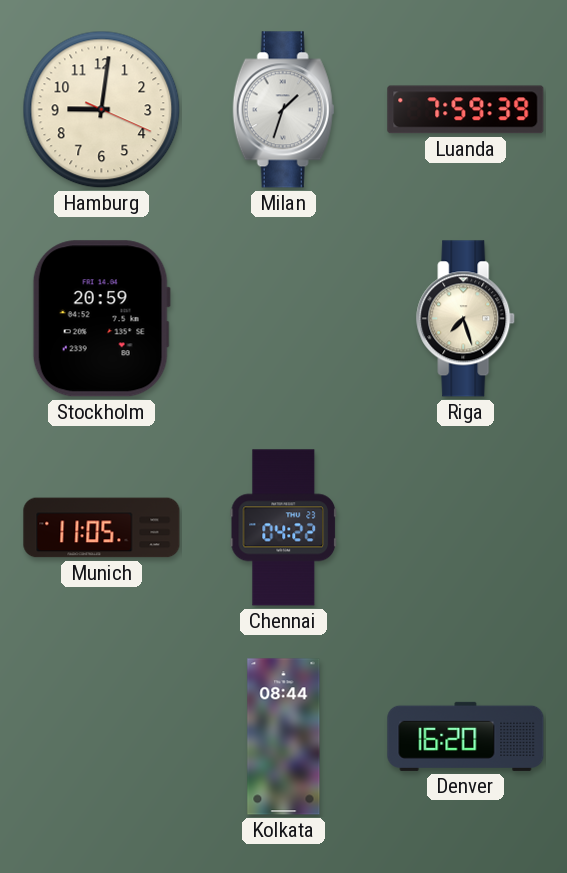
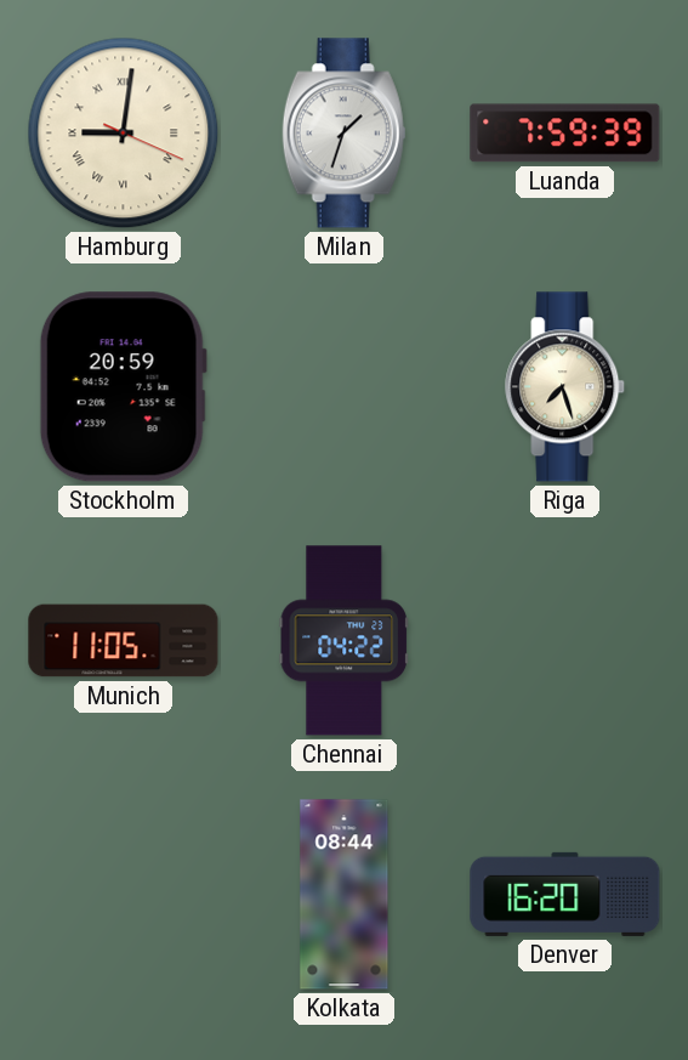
Hamburg numerals: Arabic -> Roman
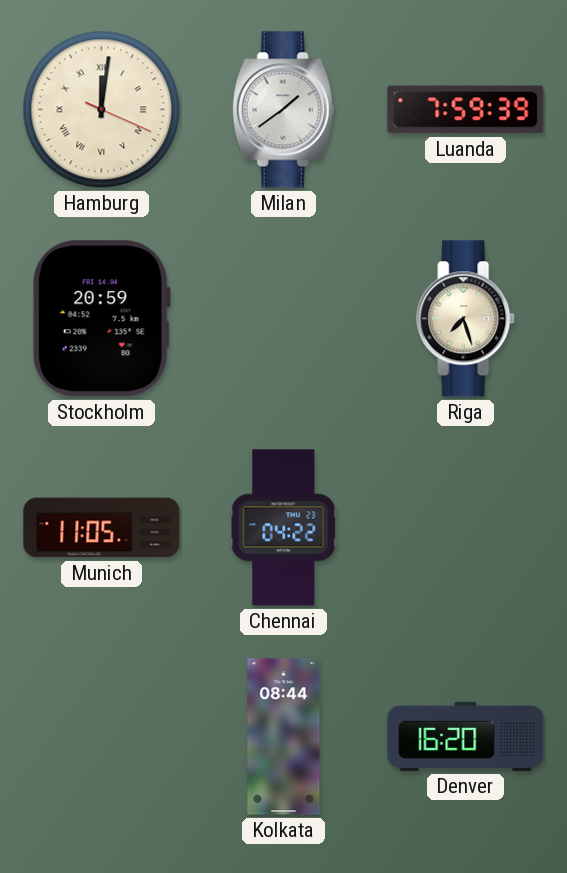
Hamburg: 9:01 -> 12:01
Milan: 1:33 -> 1:39
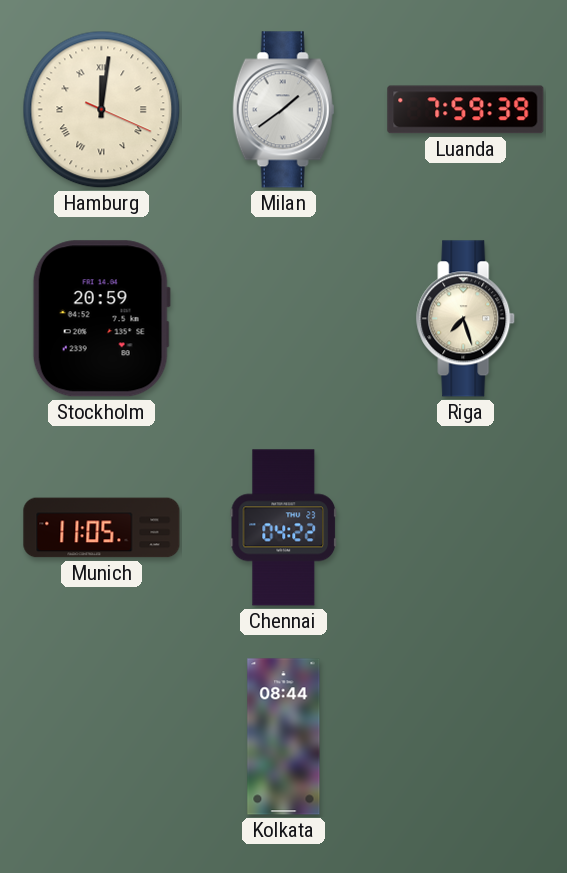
Denver: 16:20 -> none
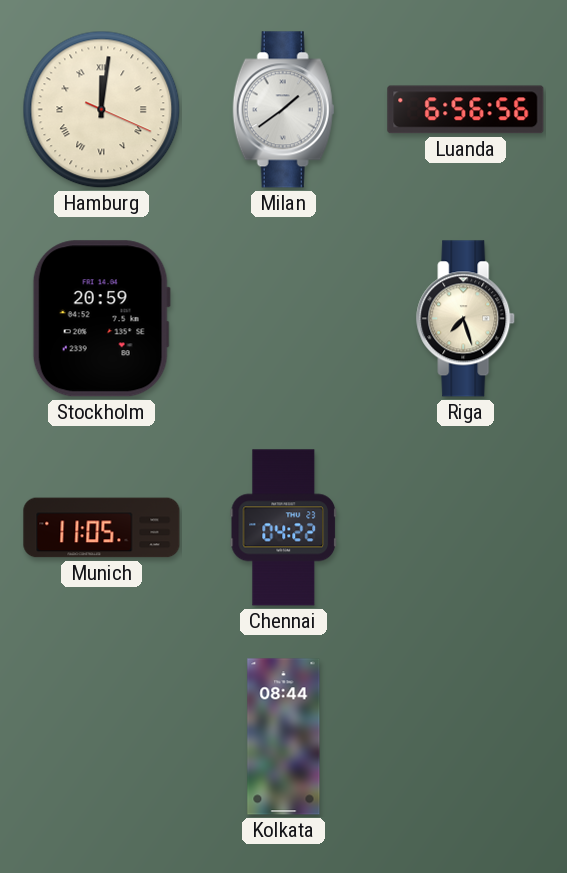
Luanda: 7:59 -> 6:56
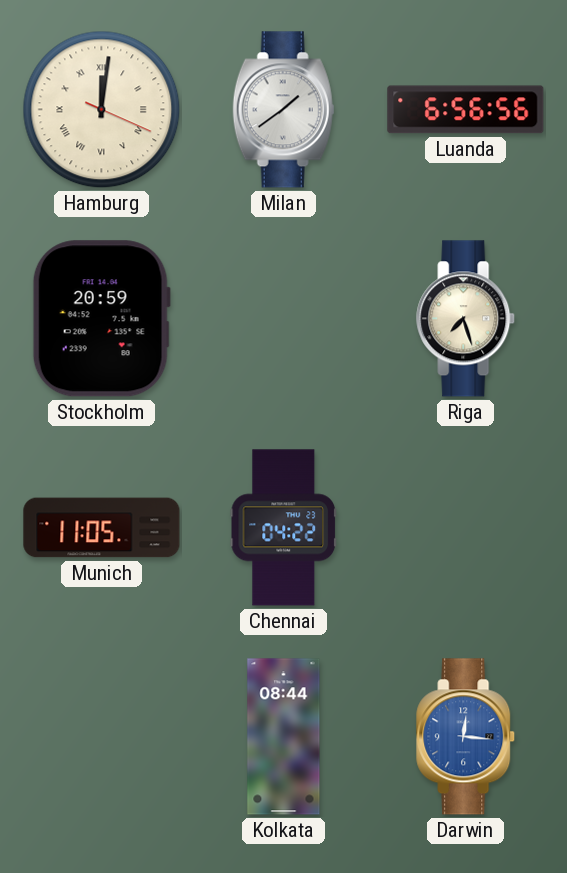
Darwin: none -> 12:16
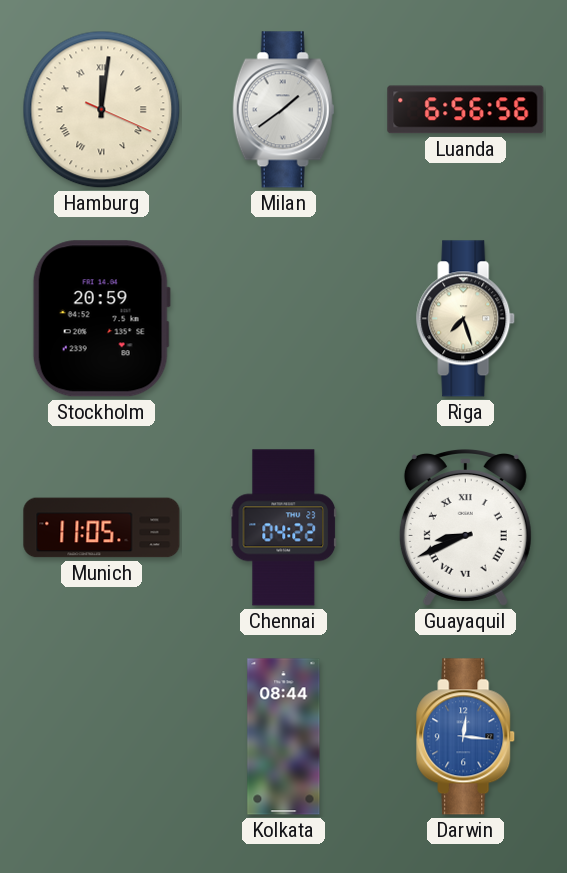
Guayaquil: none -> 8:41
